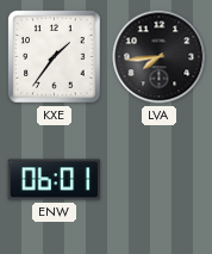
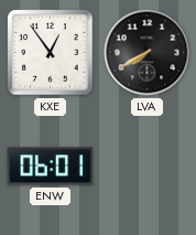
KXE: 1:36 -> 12:54
LVA: 7:44 -> 7:40
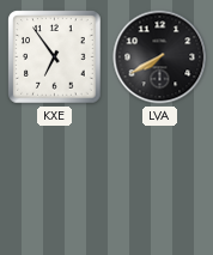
KXE: 12:54 -> 6:54
ENW: 06:01 -> none
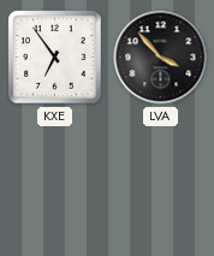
LVA: 7:40 -> 3:53
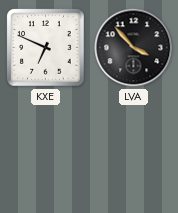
KXE: 6:54 -> 6:49
